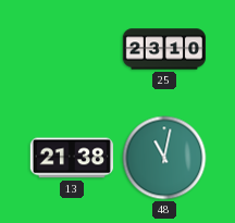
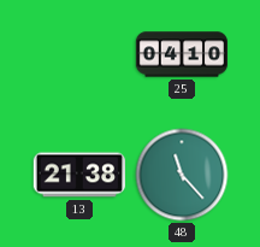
25: 23:10 -> 04:10
48: 11:02 -> 11:23
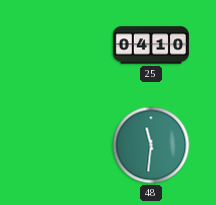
13: 21:38 -> none
48: 11:23 -> 11:31
